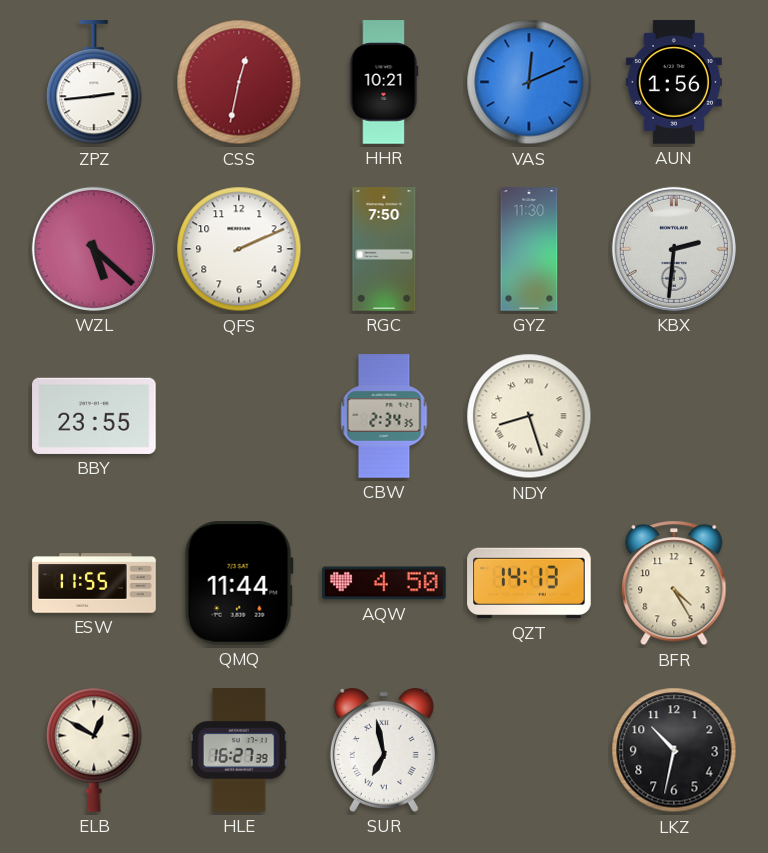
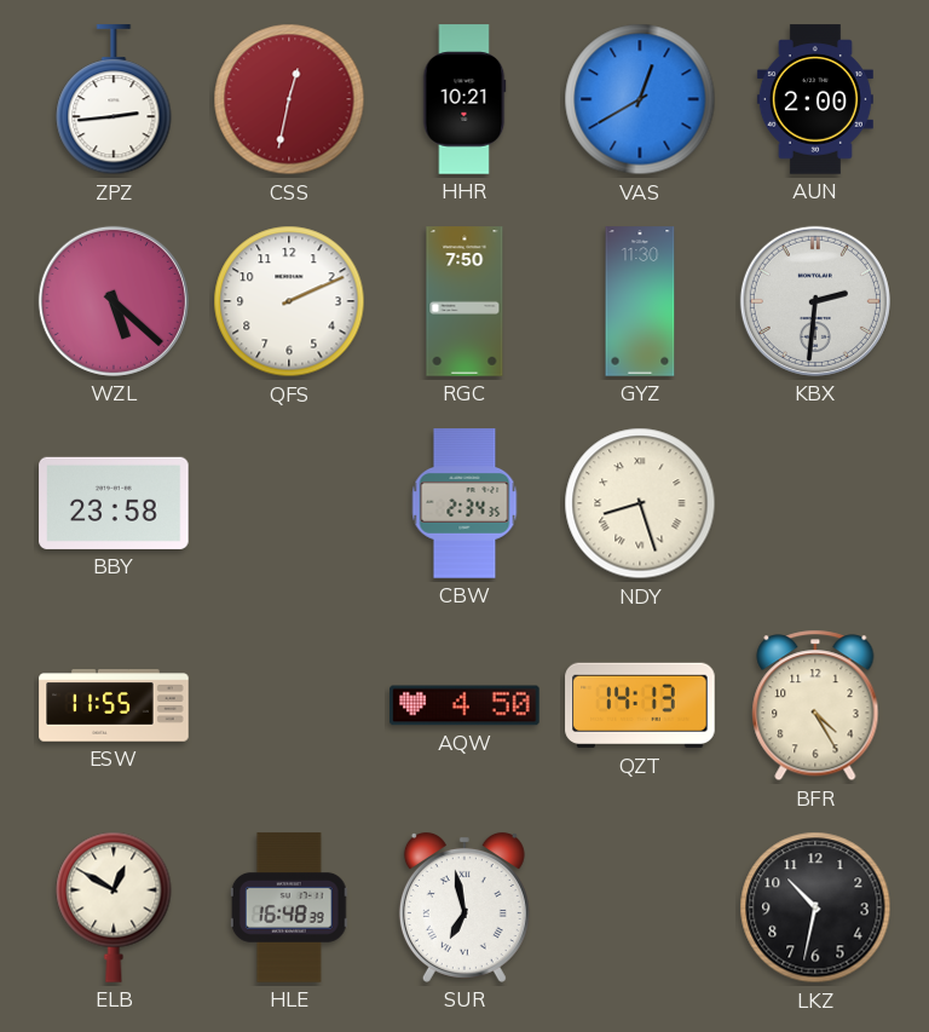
VAS: 12:11 -> 12:40
AUN: 1:56 -> 2:00
BBY: 23:55 -> 23:58
QMQ: 11:44 -> none
HLE: 16:27 -> 16:48
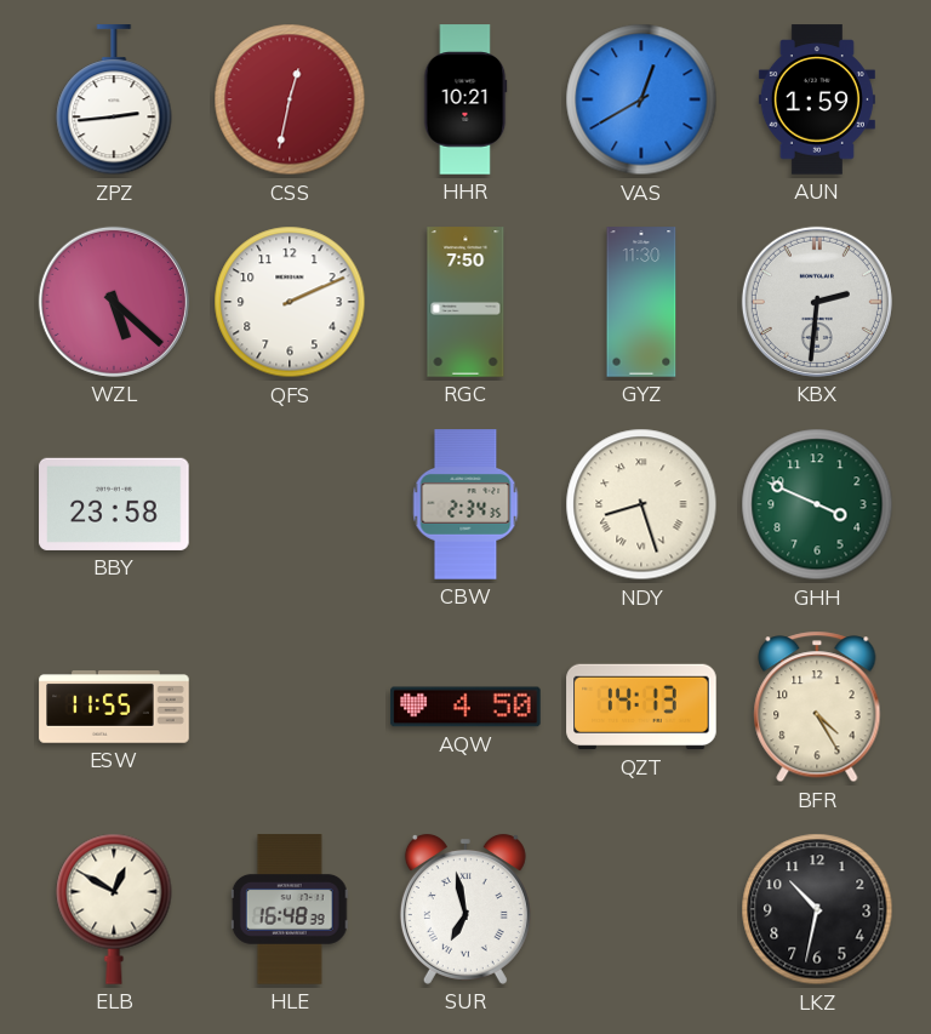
AUN: 2:00 -> 1:59
GHH: none -> 3:49
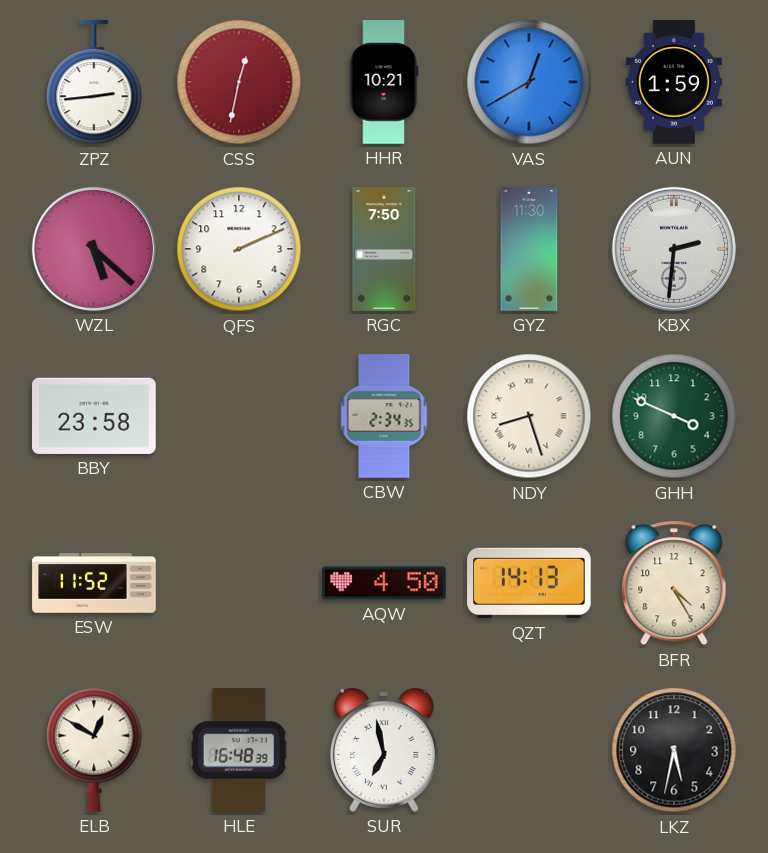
ESW: 11:55 -> 11:52
LKZ: 10:32 -> 5:32
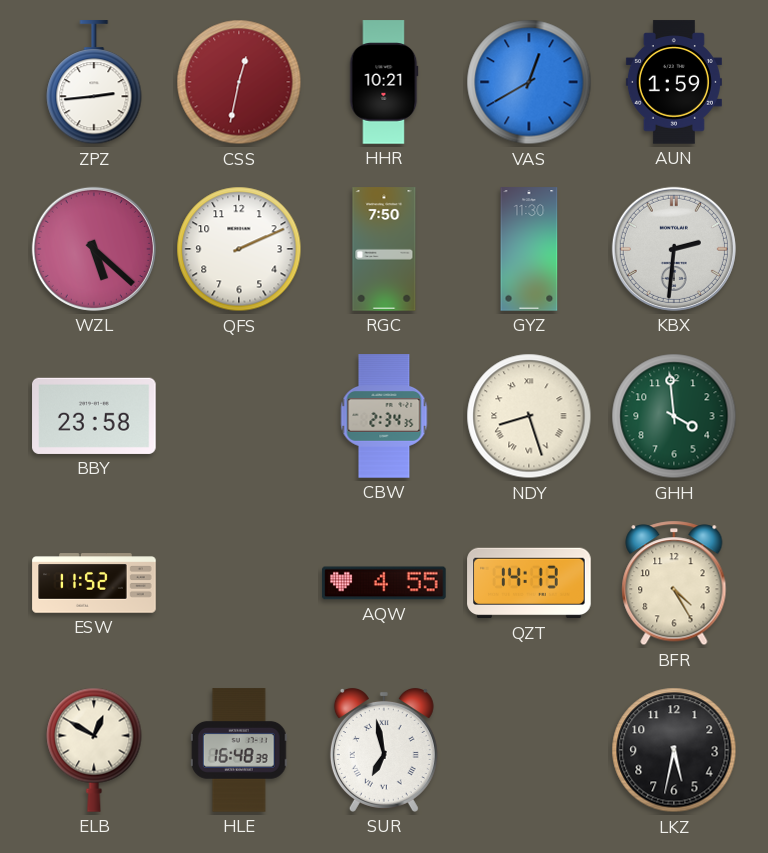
GHH: 3:49 -> 3:59
AQW: 4:50 -> 4:55
